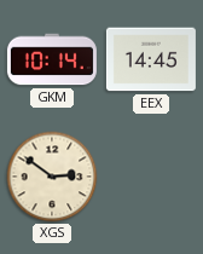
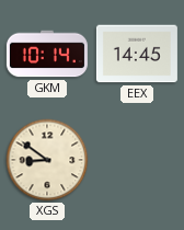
XGS: 2:51 -> 8:51
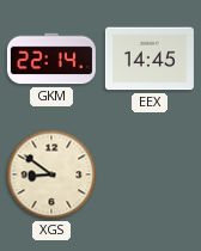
GKM: 10:14 -> 22:14
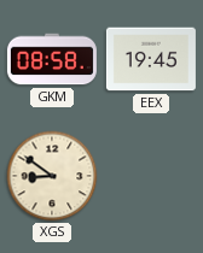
GKM: 22:14 -> 08:58
EEX: 14:45 -> 19:45
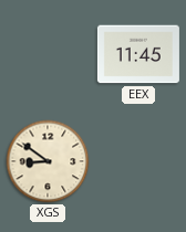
GKM: 08:58 -> none
EEX: 19:45 -> 11:45
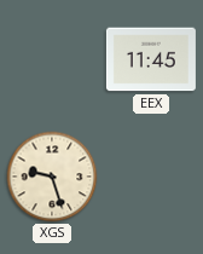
XGS: 8:51 -> 9:27
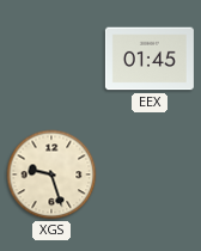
EEX: 11:45 -> 01:45
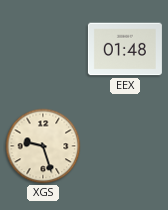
EEX: 01:45 -> 01:48
